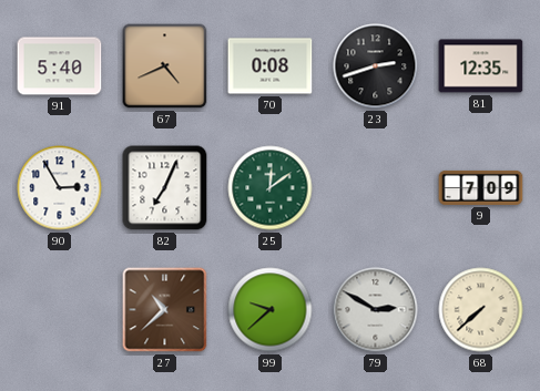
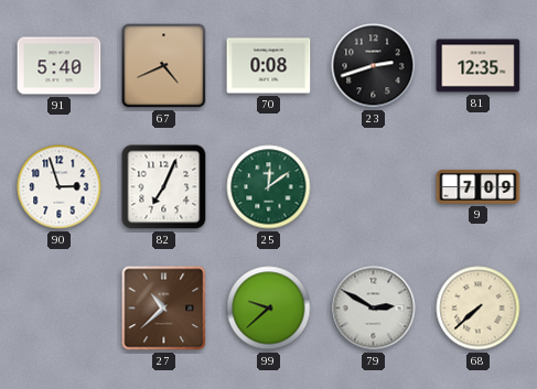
90: 2:55 -> 2:57
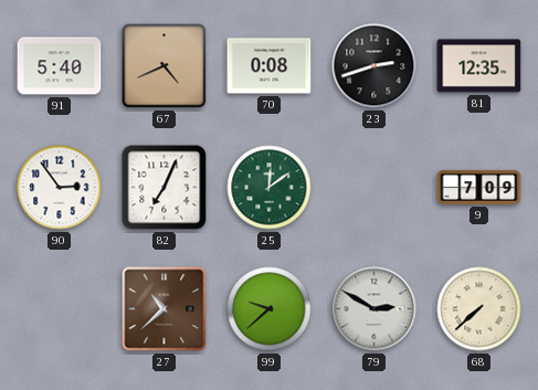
90: 2:57 -> 2:54
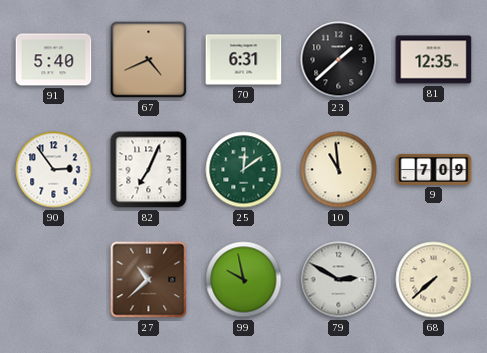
70: 0:08 -> 6:31
23: 2:42 -> 1:38
10: none -> 10:59
99: 9:38 -> 9:58
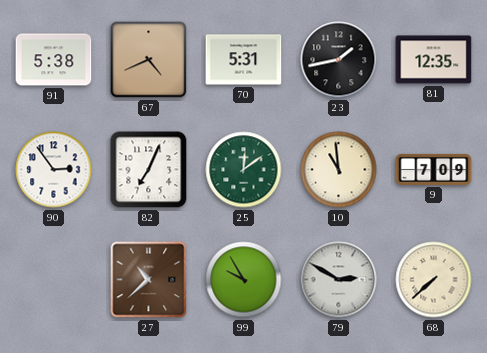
91: 5:40 -> 5:38
70: 6:31 -> 5:31
23: 1:38 -> 1:43
99: 9:58 -> 9:55
